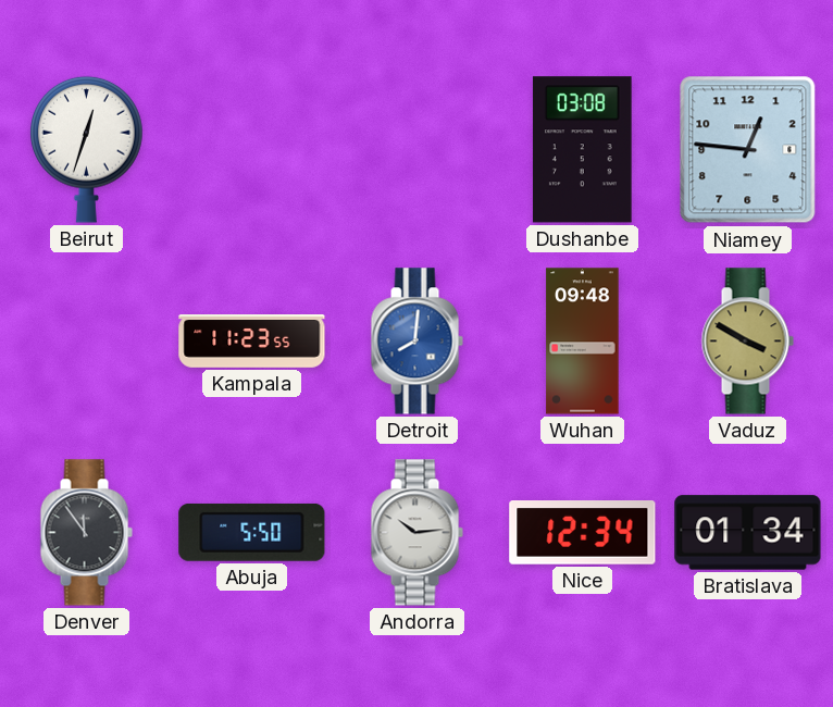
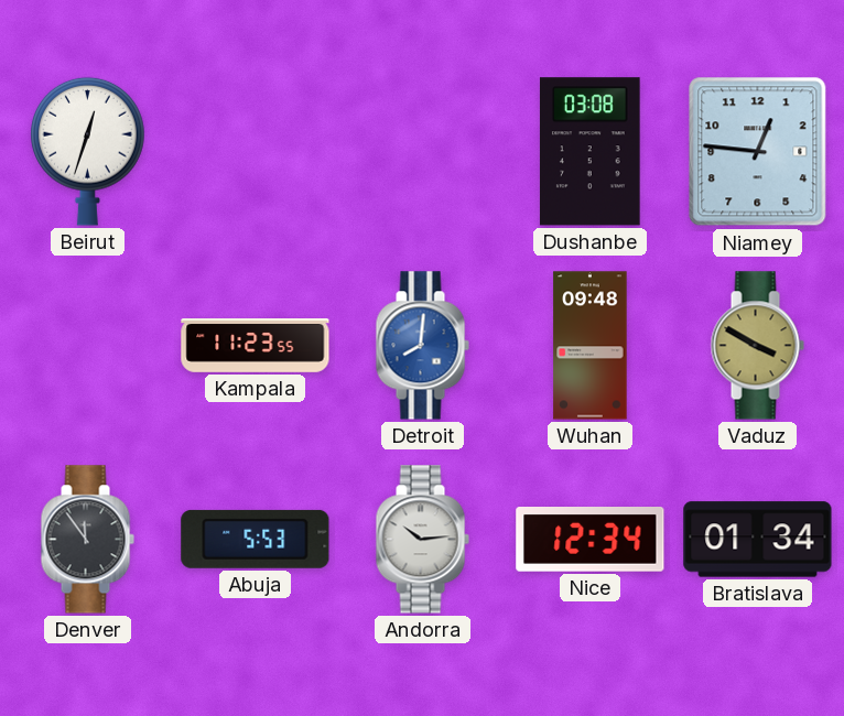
Abuja: 5:50 -> 5:53
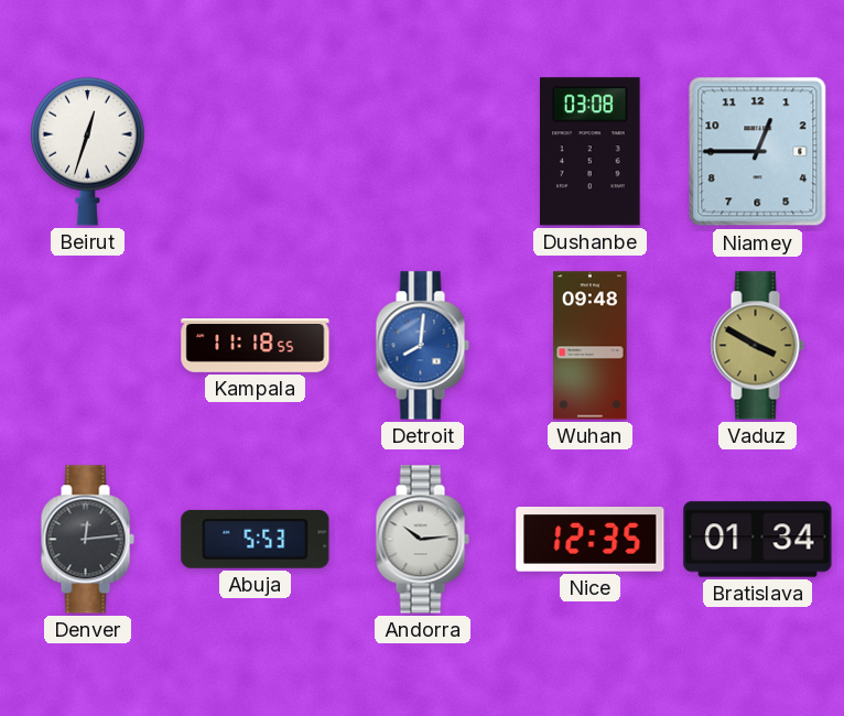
Niamey: 12:46 -> 12:45
Kampala: 11:23 -> 11:18
Denver: 11:54 -> 12:14
Nice: 12:34 -> 12:35
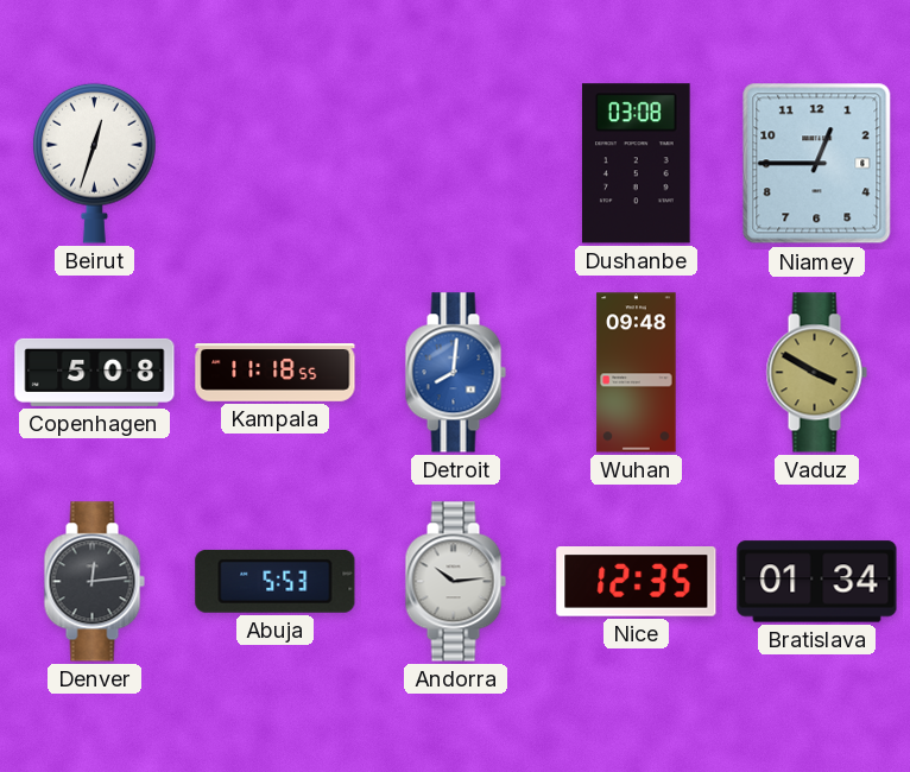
Copenhagen: none -> 5:08
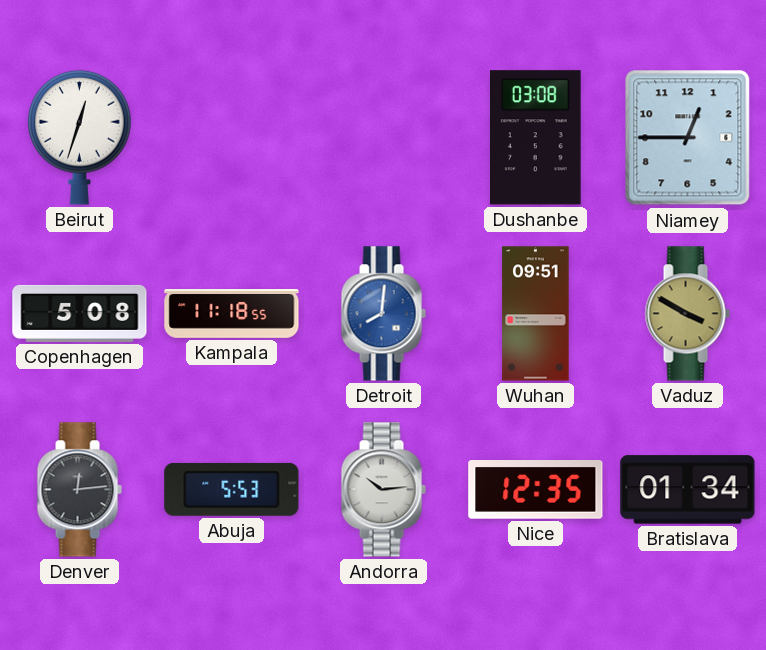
Wuhan: 09:48 -> 09:51
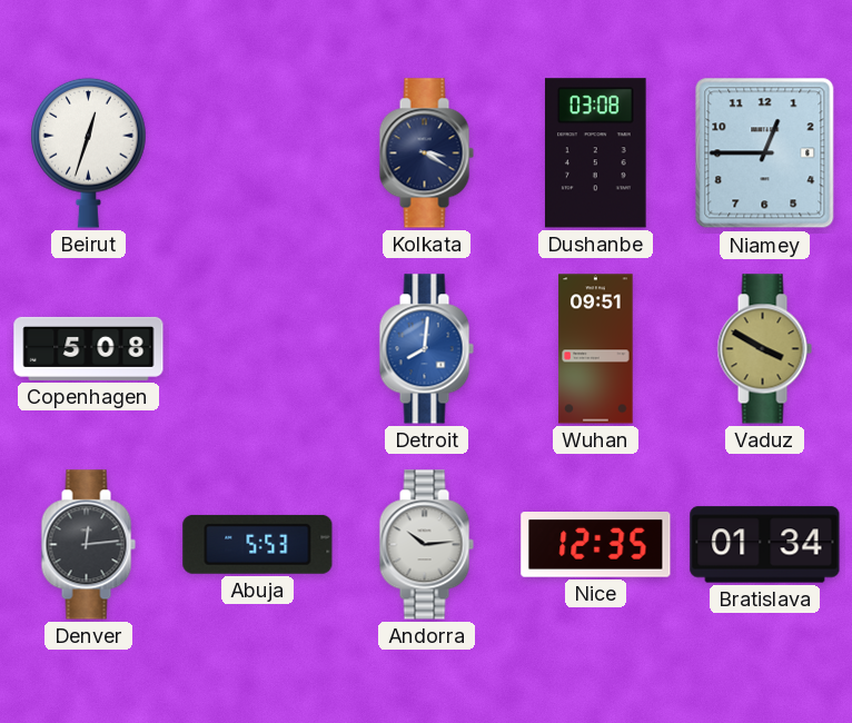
Kolkata: none -> 3:20
Kampala: 11:18 -> none
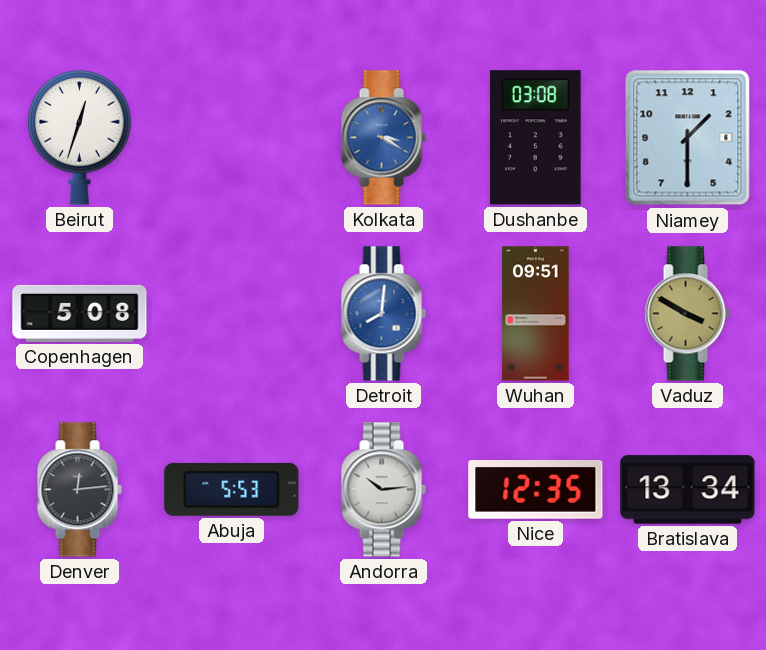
Kolkata dial: navy -> blue
Niamey: 12:45 -> 1:30
Bratislava: 01:34 -> 13:34
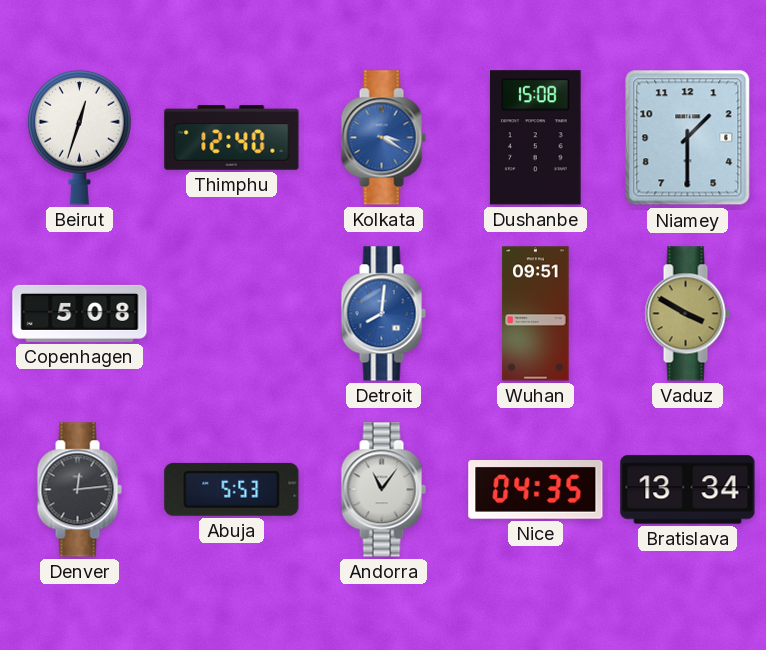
Thimphu: none -> 12:40
Dushanbe: 03:08 -> 15:08
Andorra: 10:14 -> 11:06
Nice: 12:35 -> 04:35
